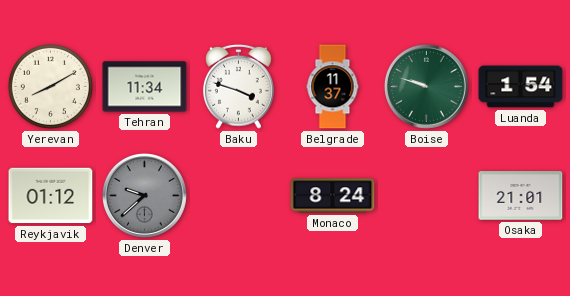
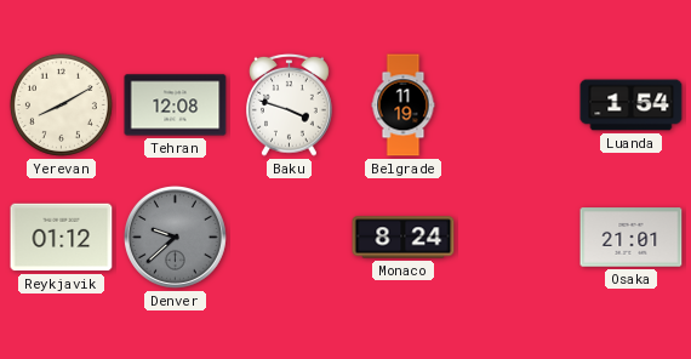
Tehran: 11:34 -> 12:08
Belgrade: 11:37 -> 11:19
Boise: 9:48 -> none
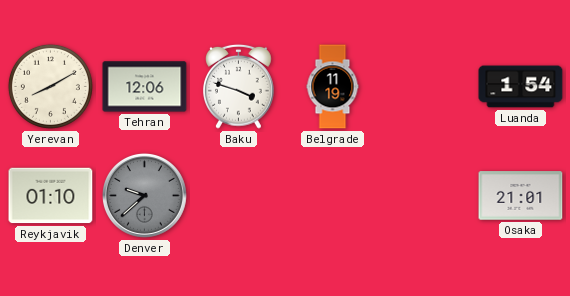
Tehran: 12:08 -> 12:06
Reykjavik: 01:12 -> 01:10
Monaco: 8:24 -> none
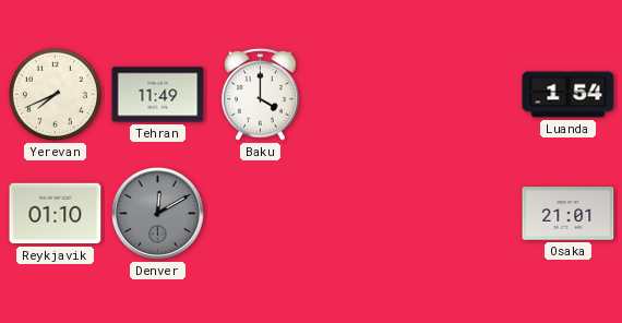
Yerevan: 8:10 -> 7:41
Tehran: 12:06 -> 11:49
Baku: 3:48 -> 4:00
Belgrade: 11:19 -> none
Denver: 9:38 -> 12:10
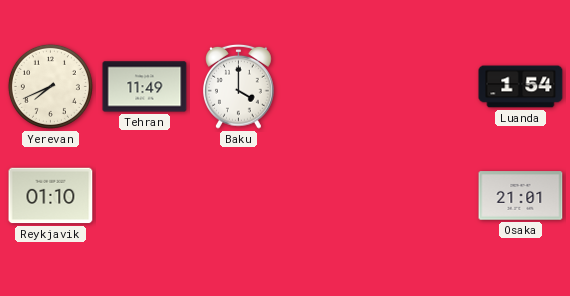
Denver: 12:10 -> none
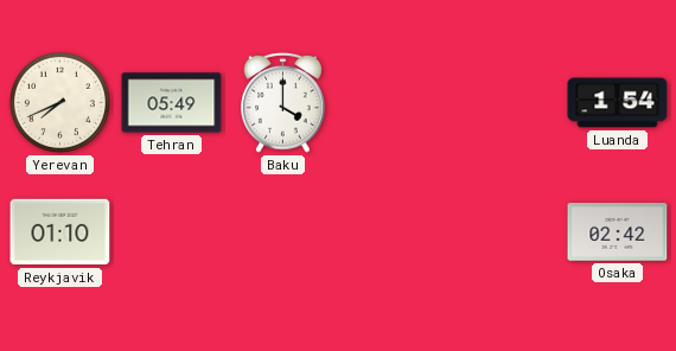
Tehran: 11:49 -> 05:49
Osaka: 21:01 -> 02:42
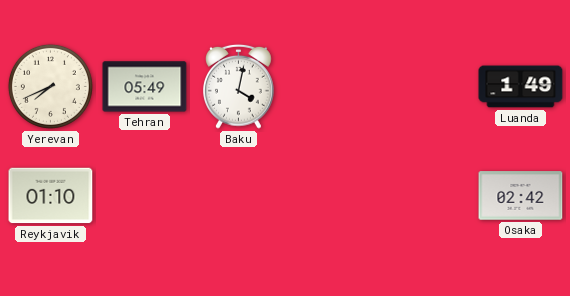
Baku: 4:00 -> 4:02
Luanda: 1:54 -> 1:49
